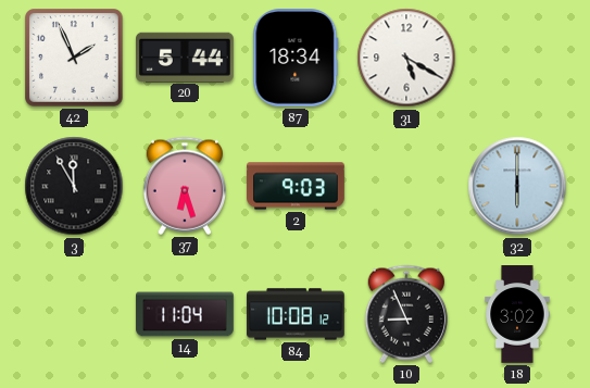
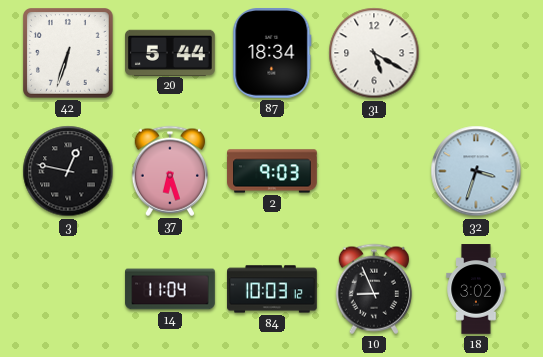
42: 1:56 -> 6:33
3: 11:55 -> 12:47
32: 6:00 -> 3:33
84: 10:08 -> 10:03
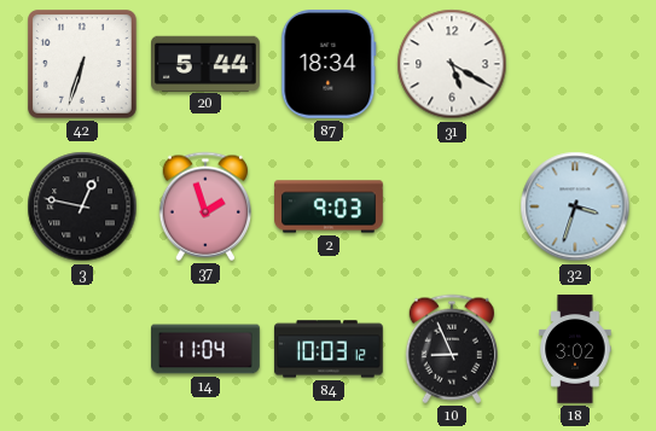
37: 6:27 -> 1:57
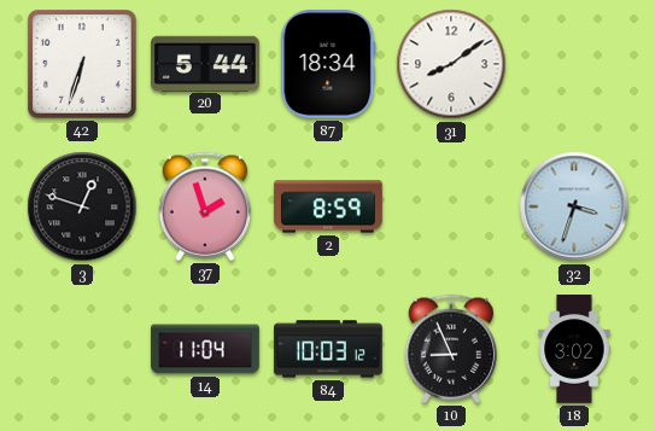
31: 5:20 -> 8:09
3: 12:47 -> 12:48
2: 9:03 -> 8:59
